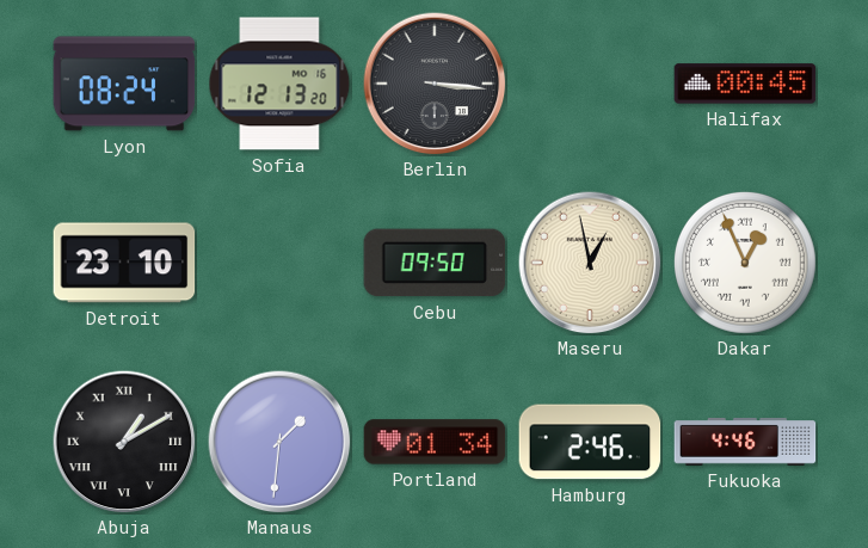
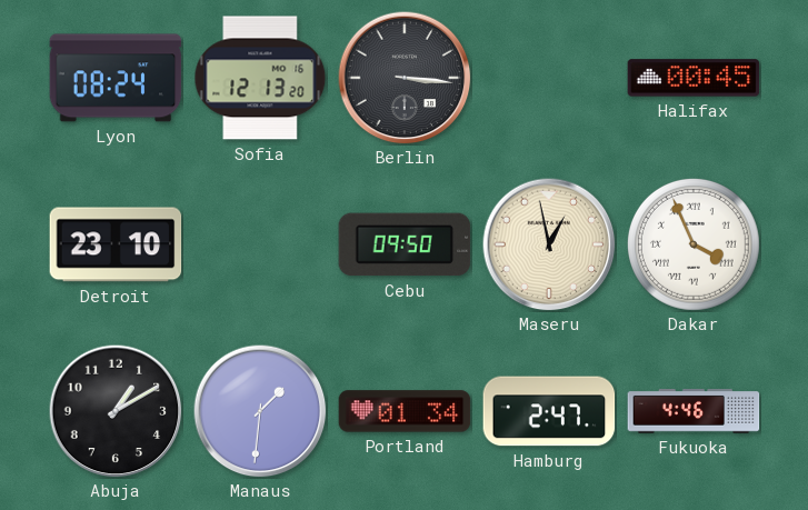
Dakar: 12:56 -> 3:56
Abuja numerals: Roman -> Arabic
Hamburg: 2:46 -> 2:47
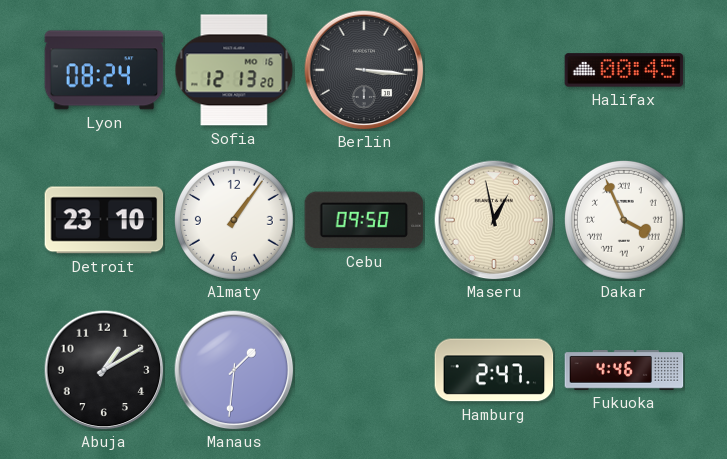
Almaty: none -> 1:06
Portland: 01:34 -> none
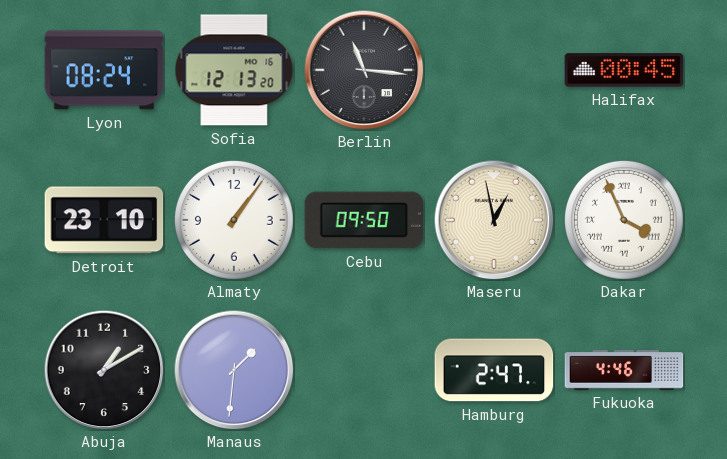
Berlin: 3:16 -> 11:16
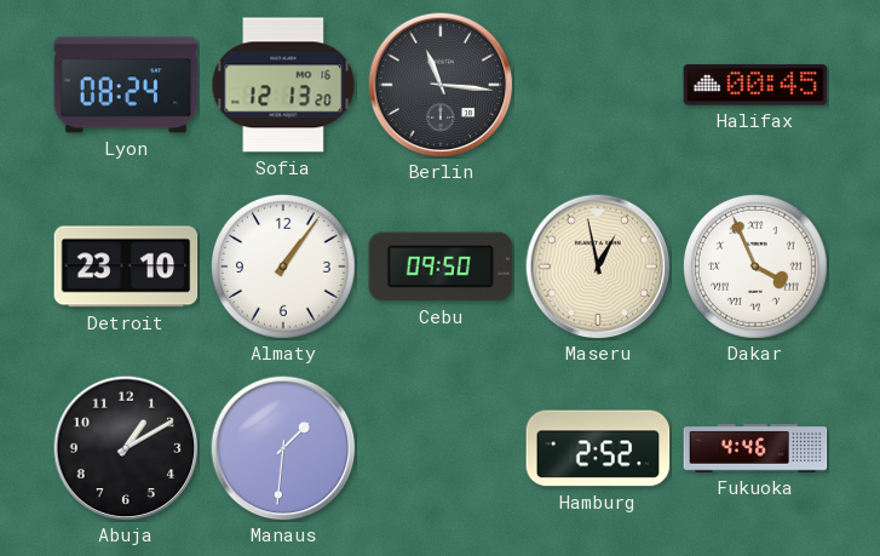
Hamburg: 2:47 -> 2:52
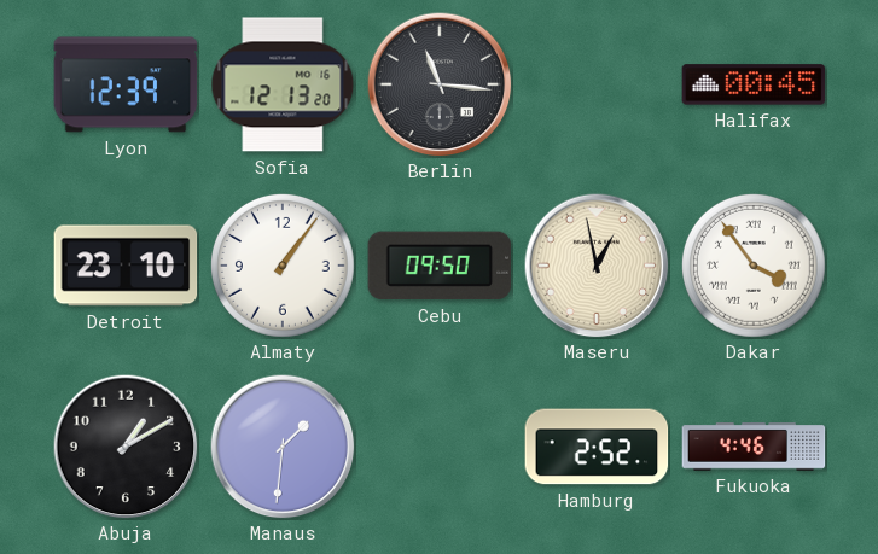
Lyon: 08:24 -> 12:39
Dakar: 3:56 -> 3:54
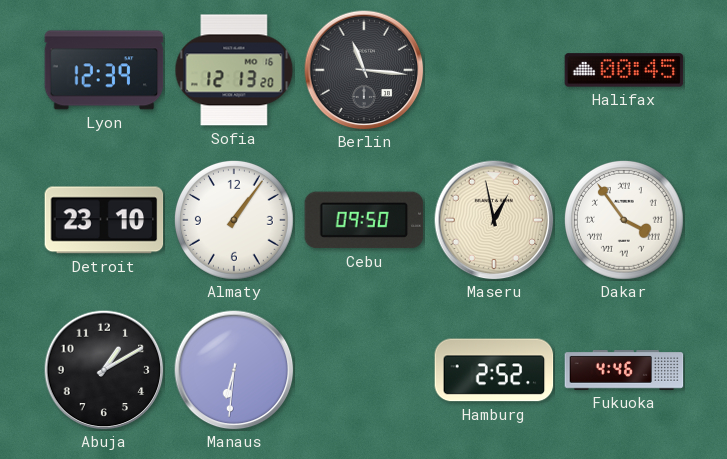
Manaus: 1:31 -> 6:31
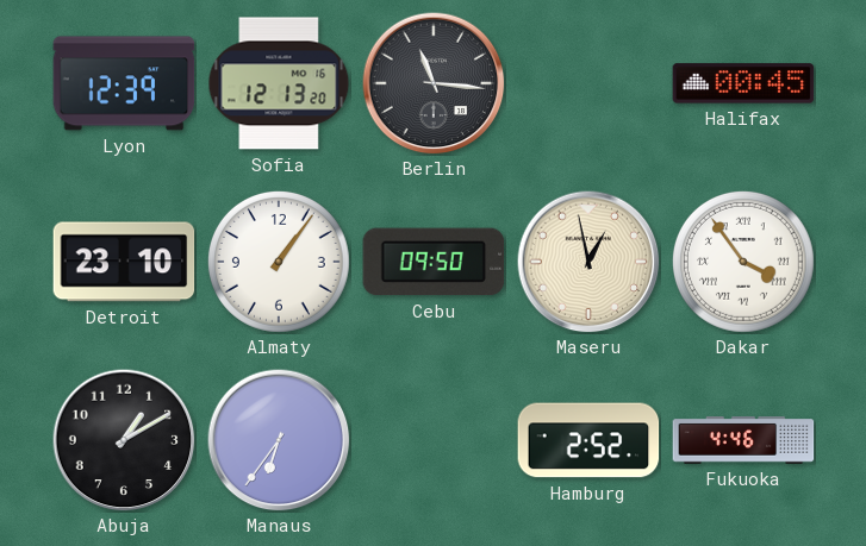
Manaus: 6:31 -> 6:36
